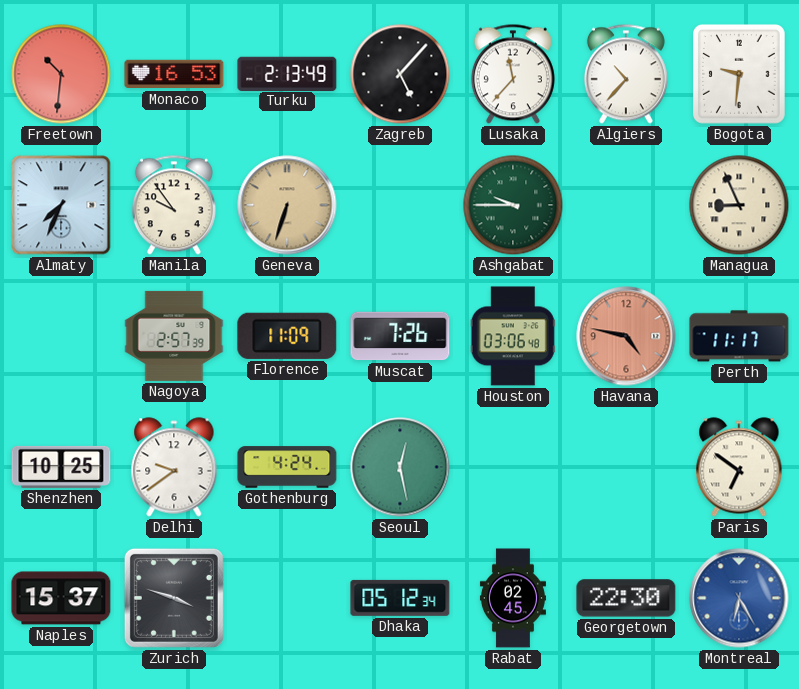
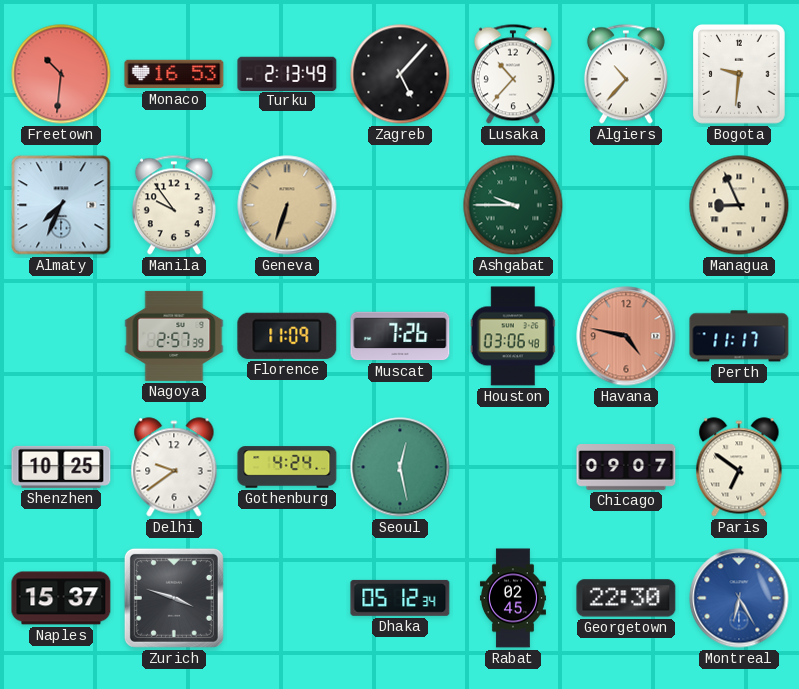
Lusaka: 11:37 -> 10:37
Chicago: none -> 09:07
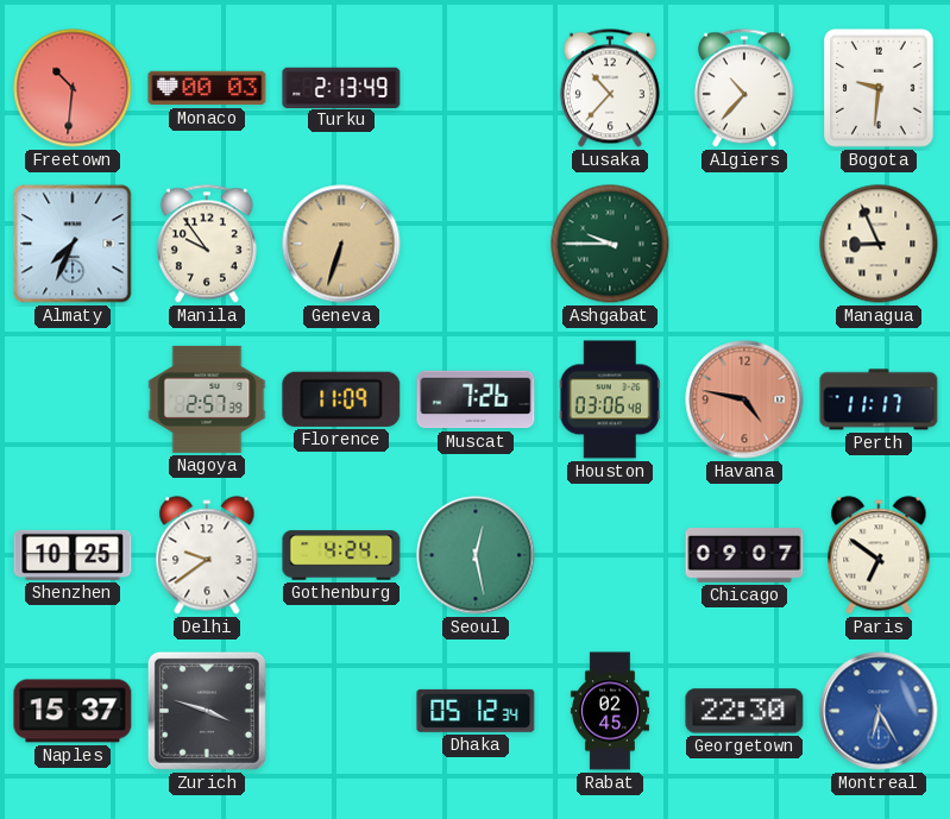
Monaco: 16:53 -> 00:03
Zagreb: 5:07 -> none
